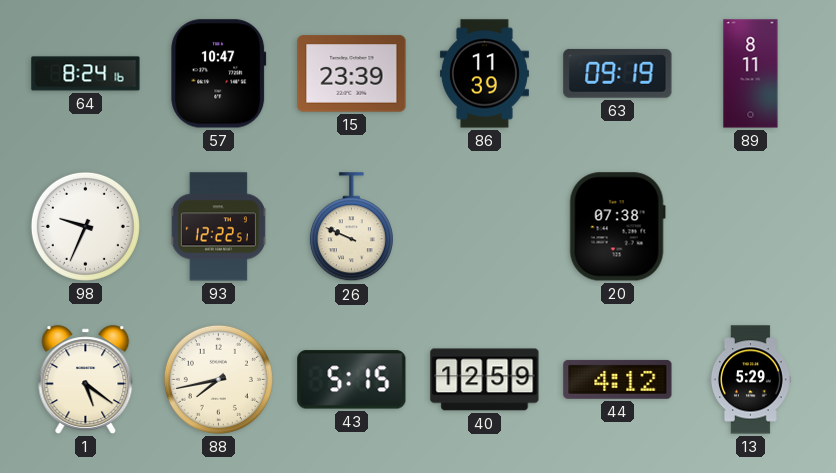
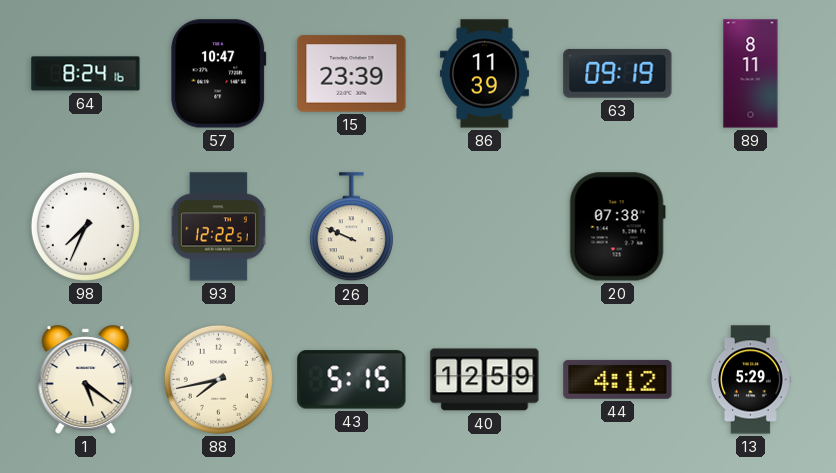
98: 9:34 -> 7:34
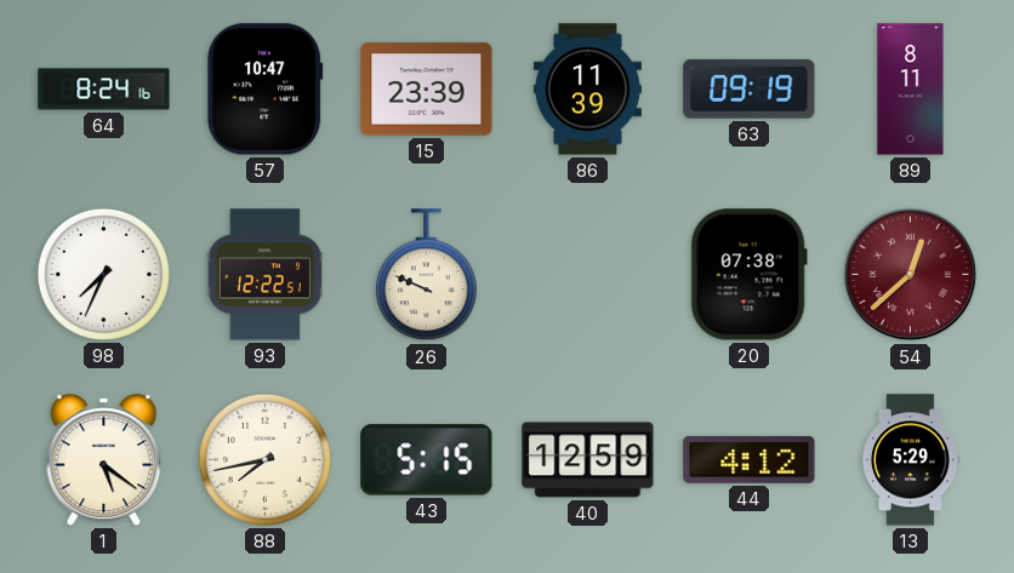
54: none -> 12:38
